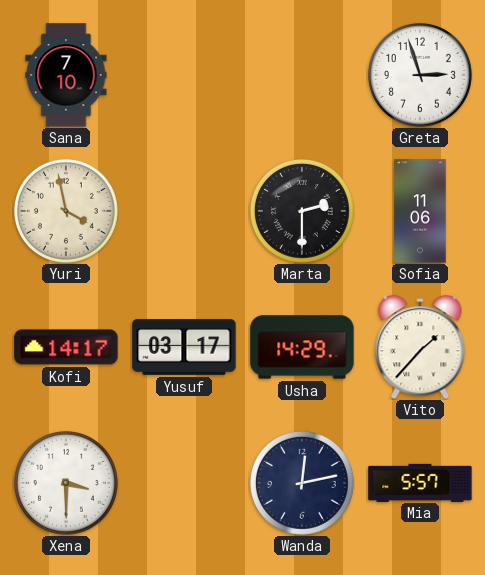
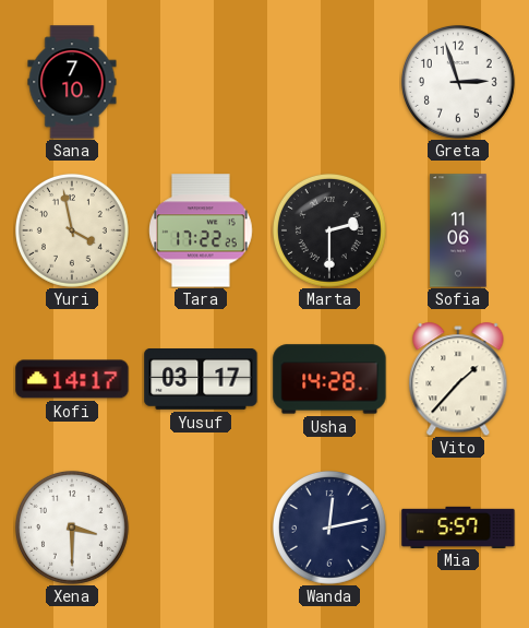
Tara: none -> 17:22
Usha: 14:29 -> 14:28
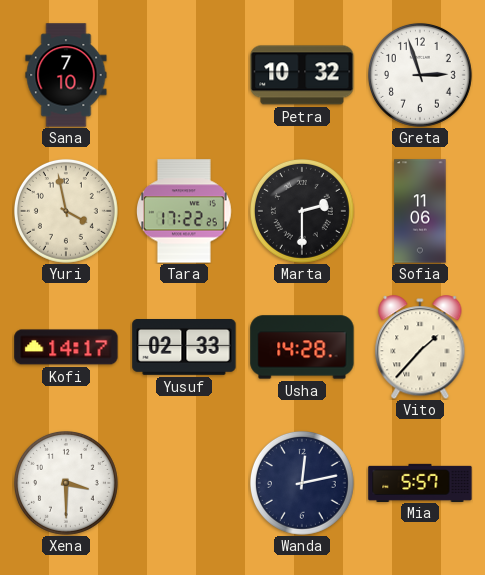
Petra: none -> 10:32
Yusuf: 03:17 -> 02:33
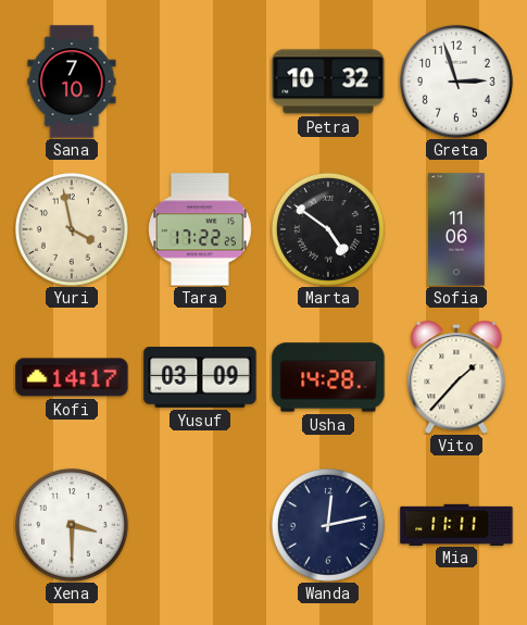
Marta: 2:30 -> 4:51
Yusuf: 02:33 -> 03:09
Mia: 5:57 -> 11:11
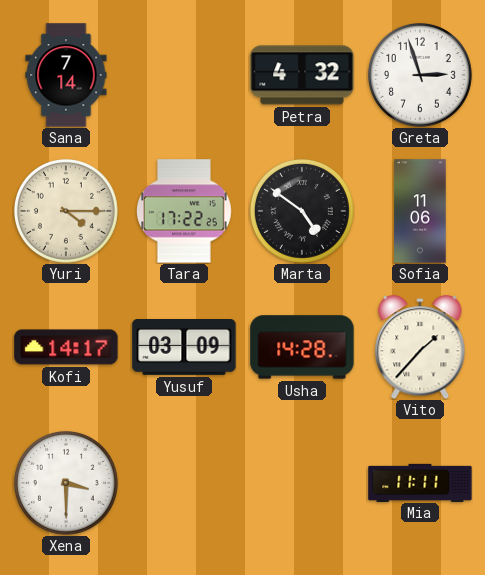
Sana: 7:10 -> 7:14
Petra: 10:32 -> 4:32
Yuri: 3:58 -> 4:15
Wanda: 12:13 -> none
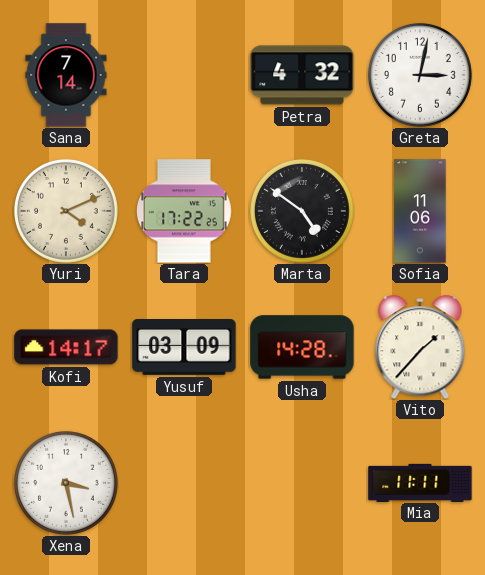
Greta: 2:57 -> 3:02
Yuri: 4:15 -> 4:11
Xena: 3:30 -> 3:28
